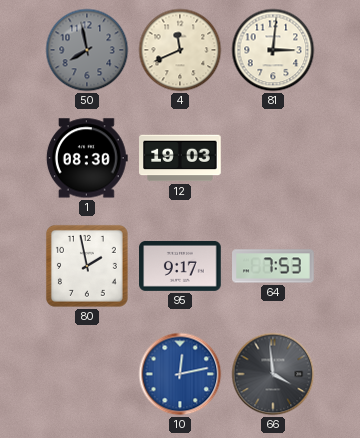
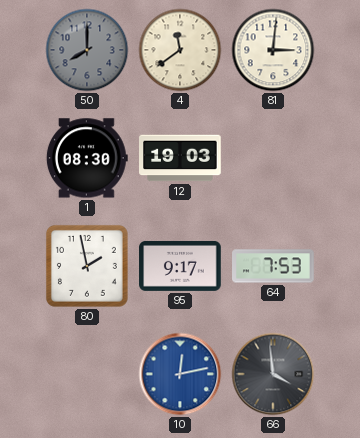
50: 7:58 -> 8:00
4: 11:41 -> 11:39
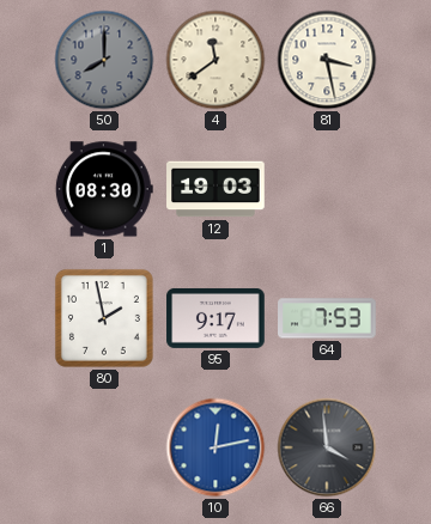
81: 3:01 -> 3:28
